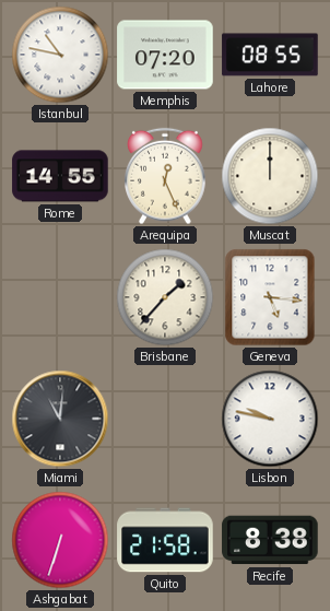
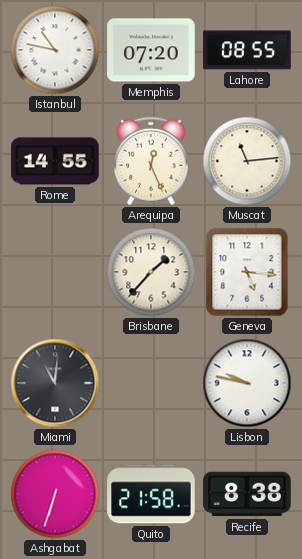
Muscat: 12:00 -> 11:14
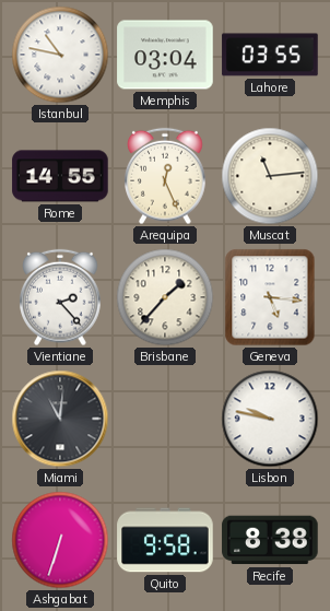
Memphis: 07:20 -> 03:04
Lahore: 08:55 -> 03:55
Vientiane: none -> 2:23
Quito: 21:58 -> 9:58
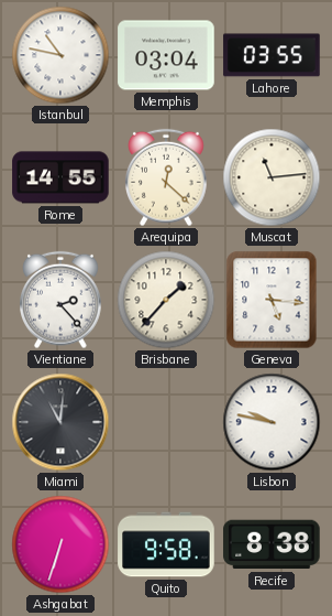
Arequipa: 12:26 -> 12:22
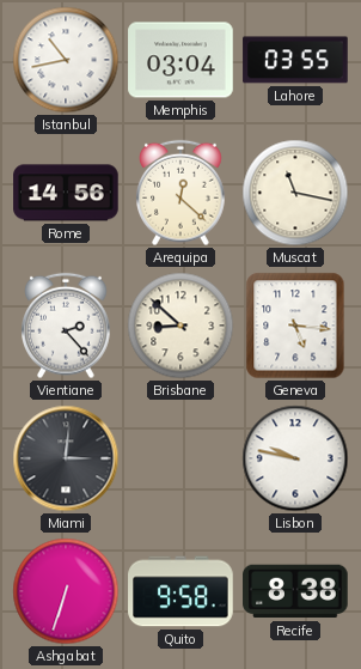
Istanbul: 10:47 -> 10:43
Rome: 14:55 -> 14:56
Muscat: 11:14 -> 11:17
Brisbane: 1:37 -> 8:52
Miami: 11:01 -> 3:01
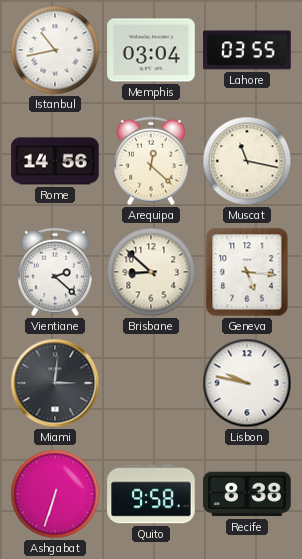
Vientiane: 2:23 -> 2:22
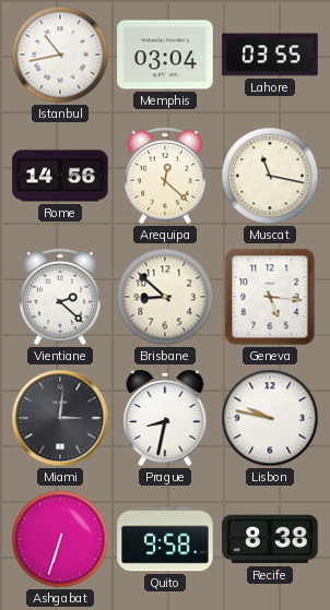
Prague: none -> 8:32
